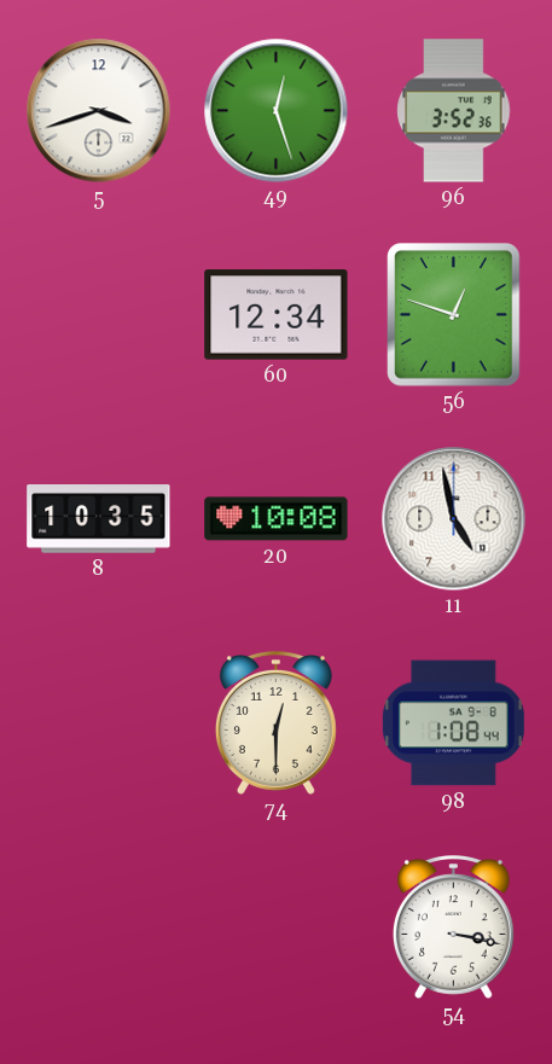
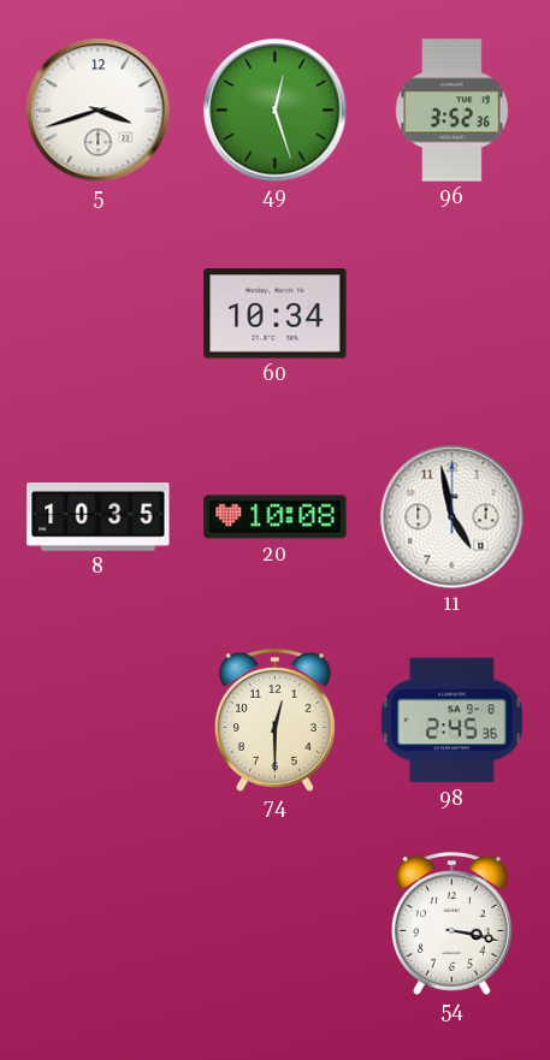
60: 12:34 -> 10:34
56: 12:48 -> none
98: 1:08 -> 2:45
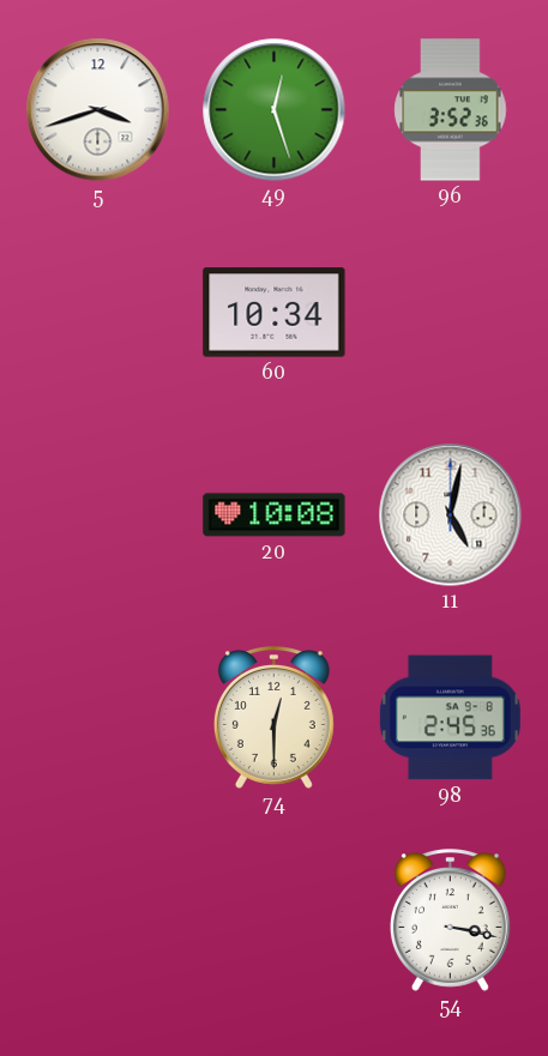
8: 10:35 -> none
11: 4:58 -> 5:02
